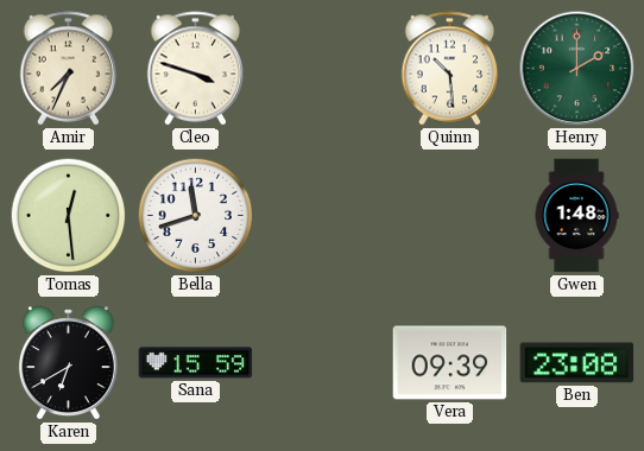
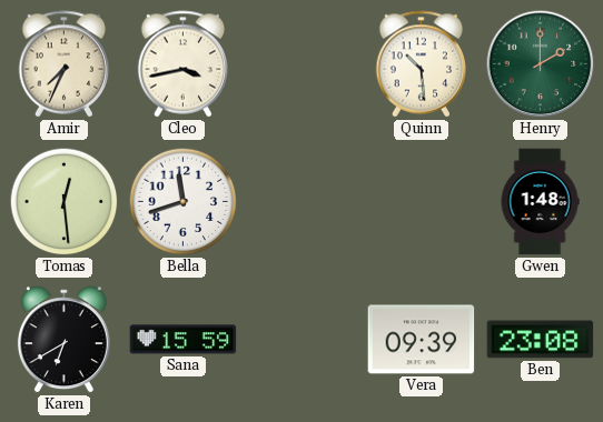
Cleo: 3:48 -> 3:43
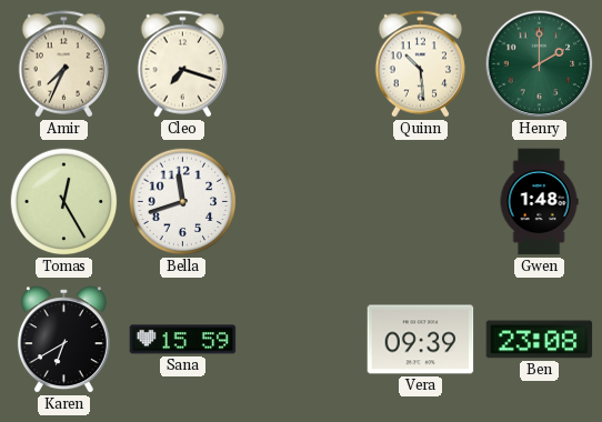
Cleo: 3:43 -> 7:18
Tomas: 12:29 -> 12:25
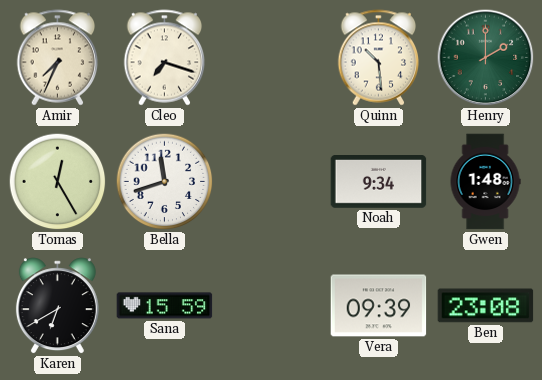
Noah: none -> 9:34
